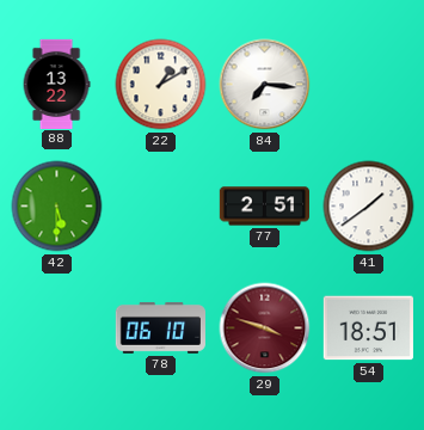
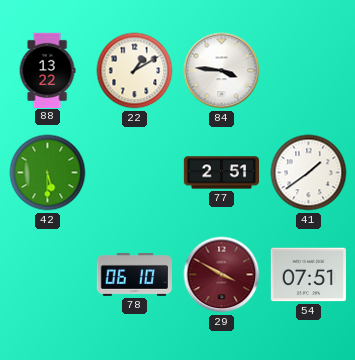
84: 7:16 -> 3:46
29: 3:48 -> 3:50
54: 18:51 -> 07:51
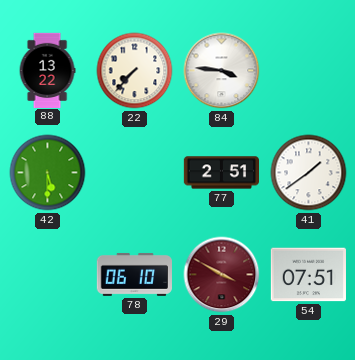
22: 1:10 -> 7:37
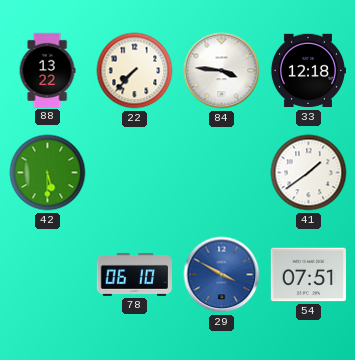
33: none -> 12:18
77: 2:51 -> none
29 dial: burgundy -> blue
